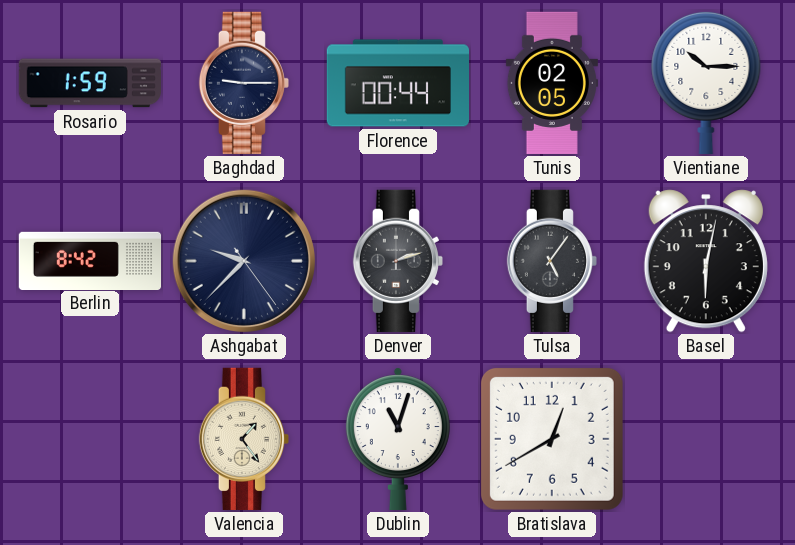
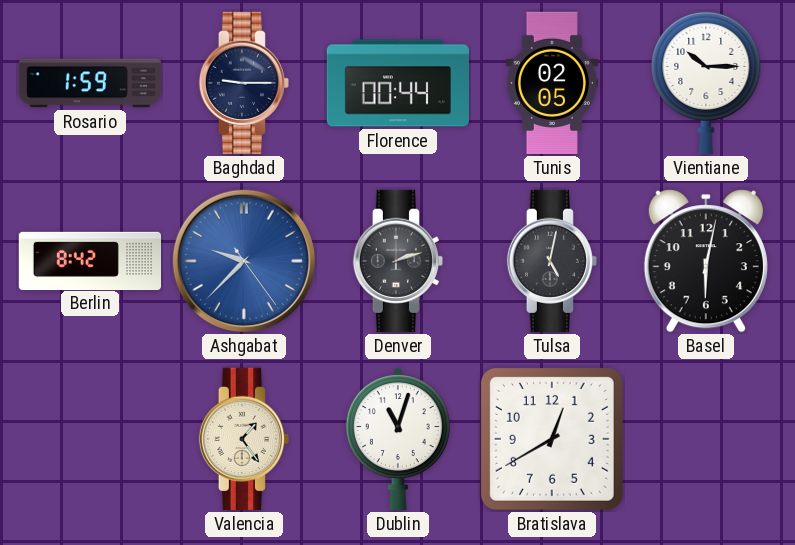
Ashgabat dial: navy -> blue
Tulsa: 5:06 -> 5:02
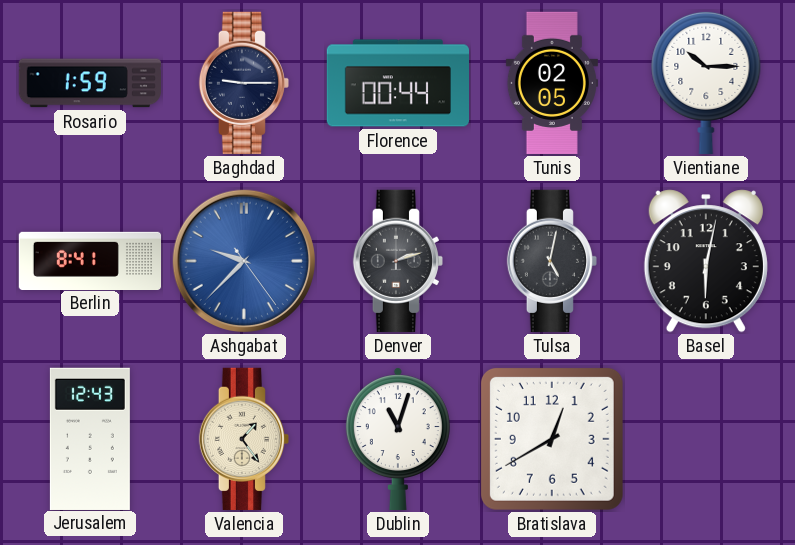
Berlin: 8:42 -> 8:41
Jerusalem: none -> 12:43
